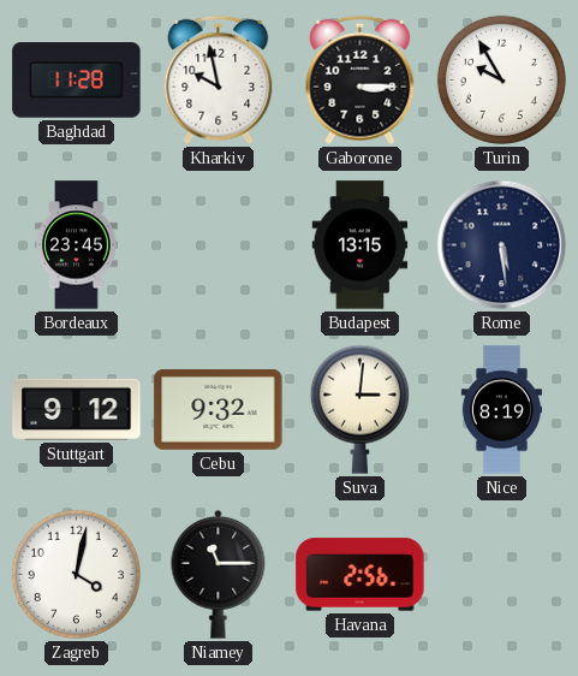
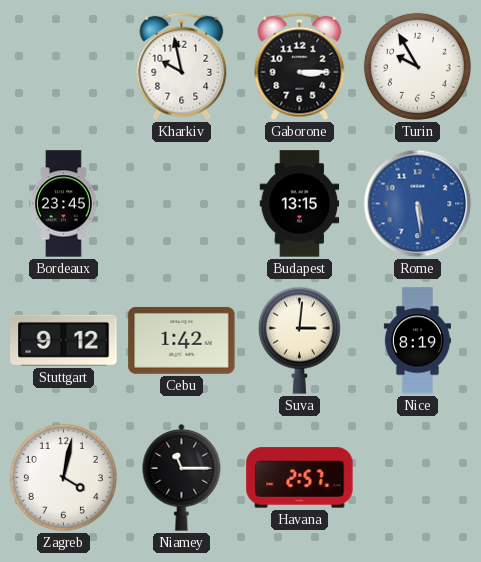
Baghdad: 11:28 -> none
Rome dial: navy -> blue
Cebu: 9:32 -> 1:42
Havana: 2:56 -> 2:57
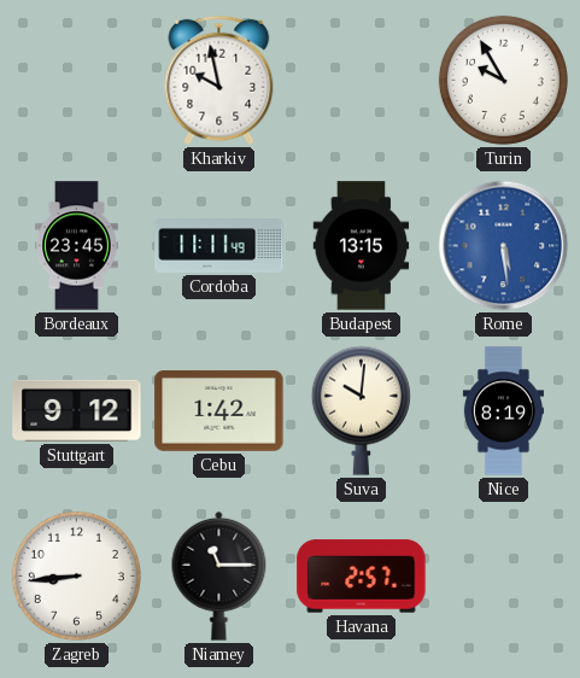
Gaborone: 3:15 -> none
Cordoba: none -> 11:11
Suva: 3:01 -> 10:01
Zagreb: 4:02 -> 8:44
